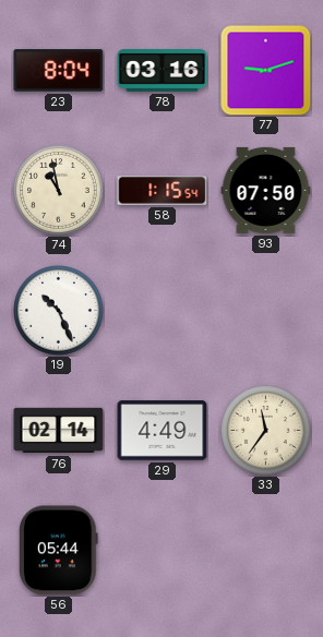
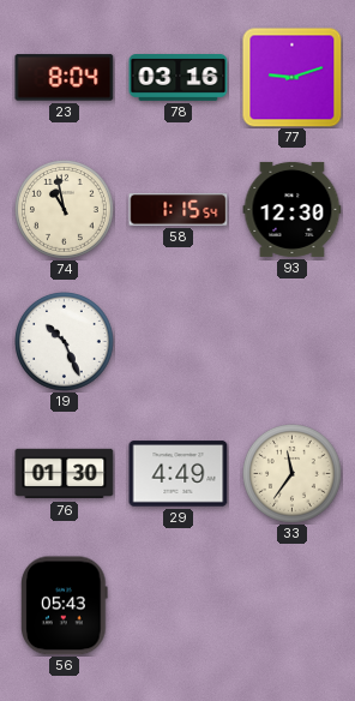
93: 07:50 -> 12:30
76: 02:14 -> 01:30
56: 05:44 -> 05:43
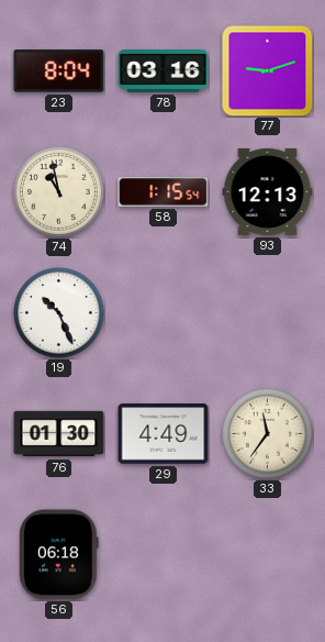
93: 12:30 -> 12:13
56: 05:43 -> 06:18
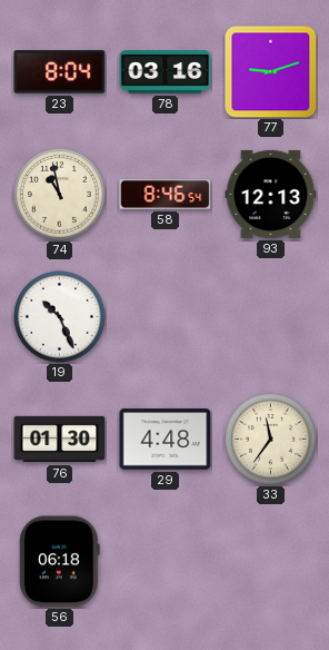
58: 1:15 -> 8:46
29: 4:49 -> 4:48
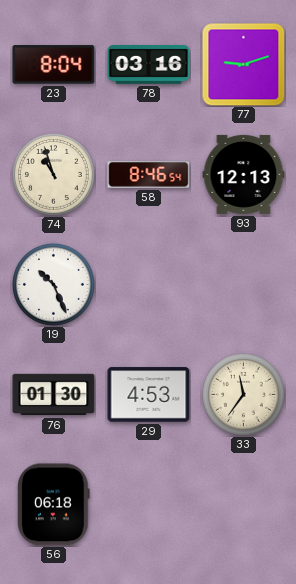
74: 10:58 -> 10:57
29: 4:48 -> 4:53
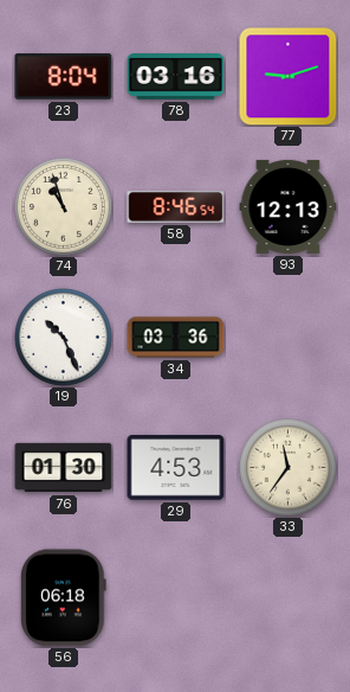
34: none -> 03:36
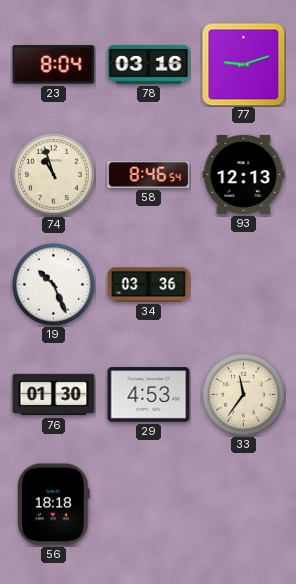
56: 06:18 -> 18:18
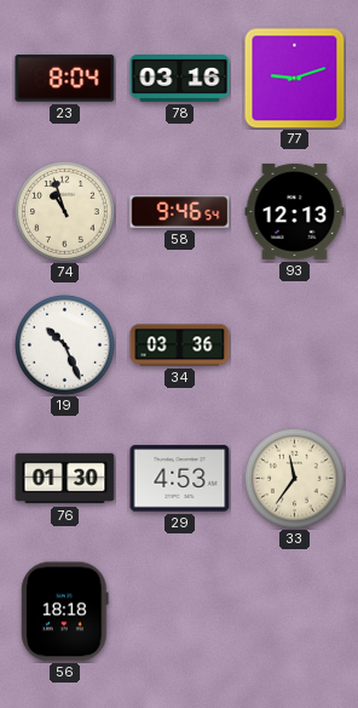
58: 8:46 -> 9:46
